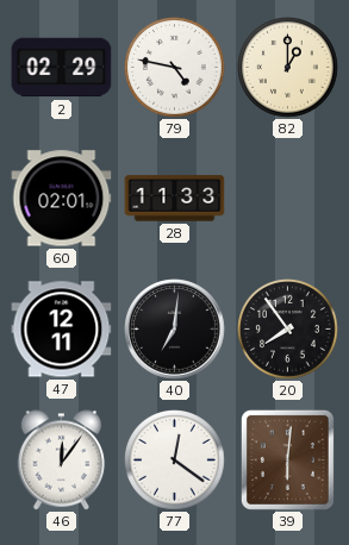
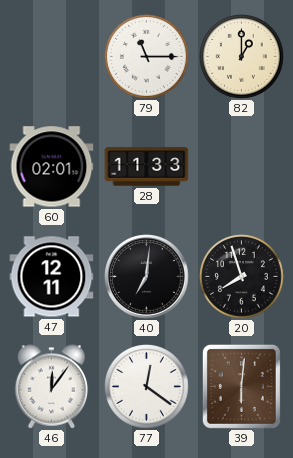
2: 02:29 -> none
79: 4:47 -> 11:15
20: 7:54 -> 7:57
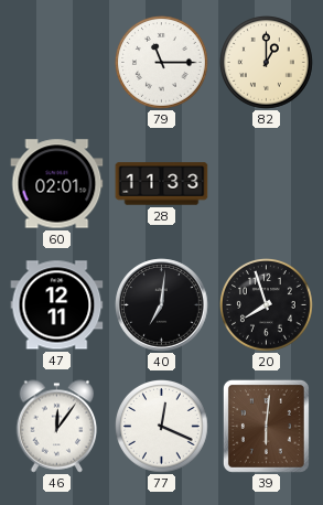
77: 12:21 -> 12:19
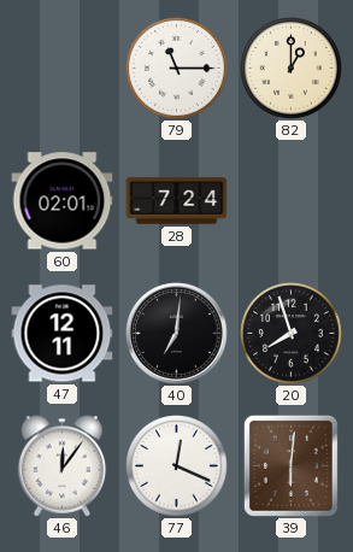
28: 11:33 -> 7:24
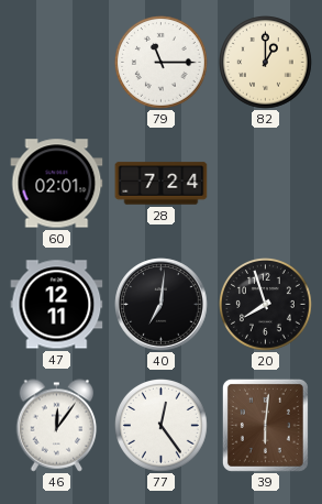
77: 12:19 -> 12:24
